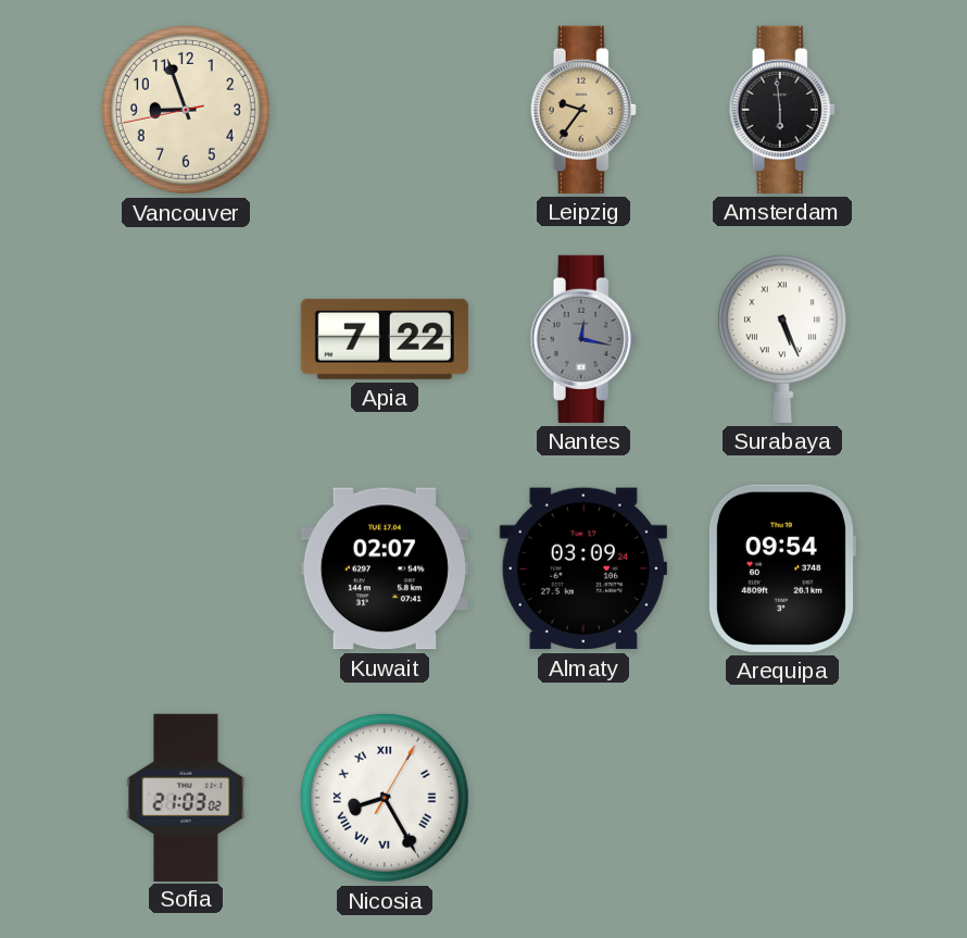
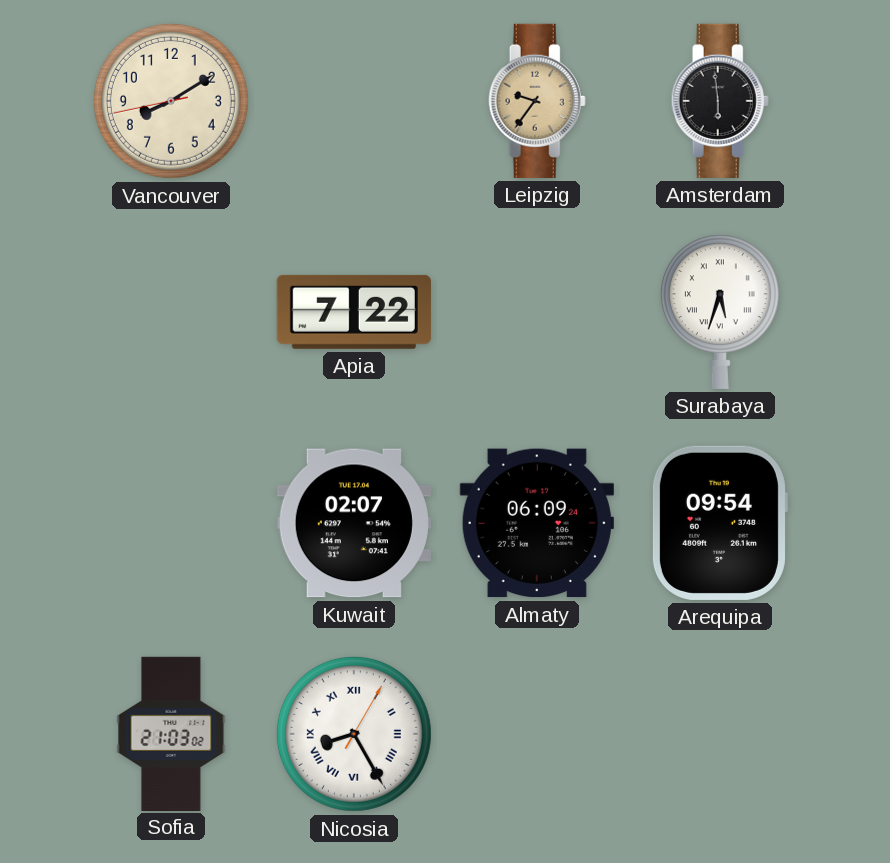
Vancouver: 8:56 -> 8:09
Nantes: 12:17 -> none
Surabaya: 5:26 -> 5:33
Almaty: 03:09 -> 06:09
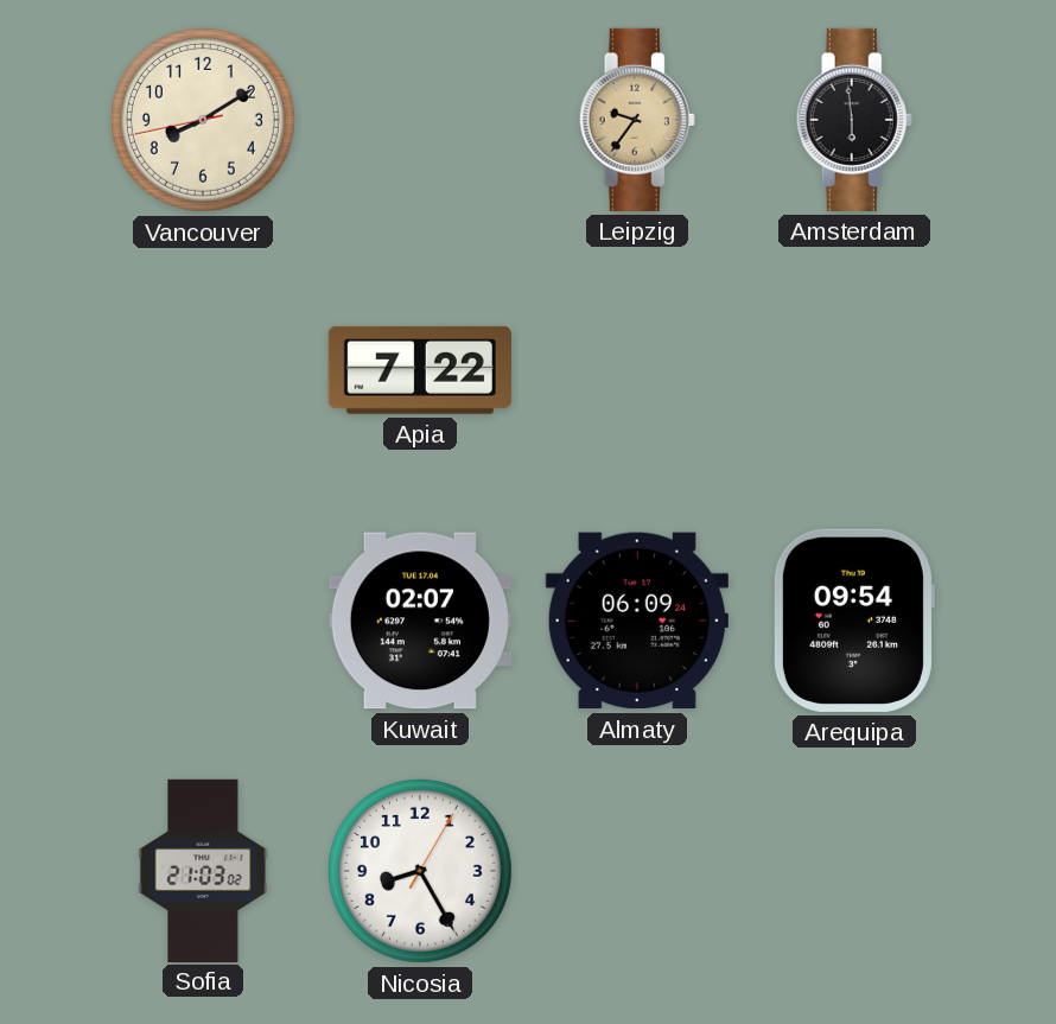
Surabaya: 5:33 -> none
Nicosia numerals: Roman -> Arabic
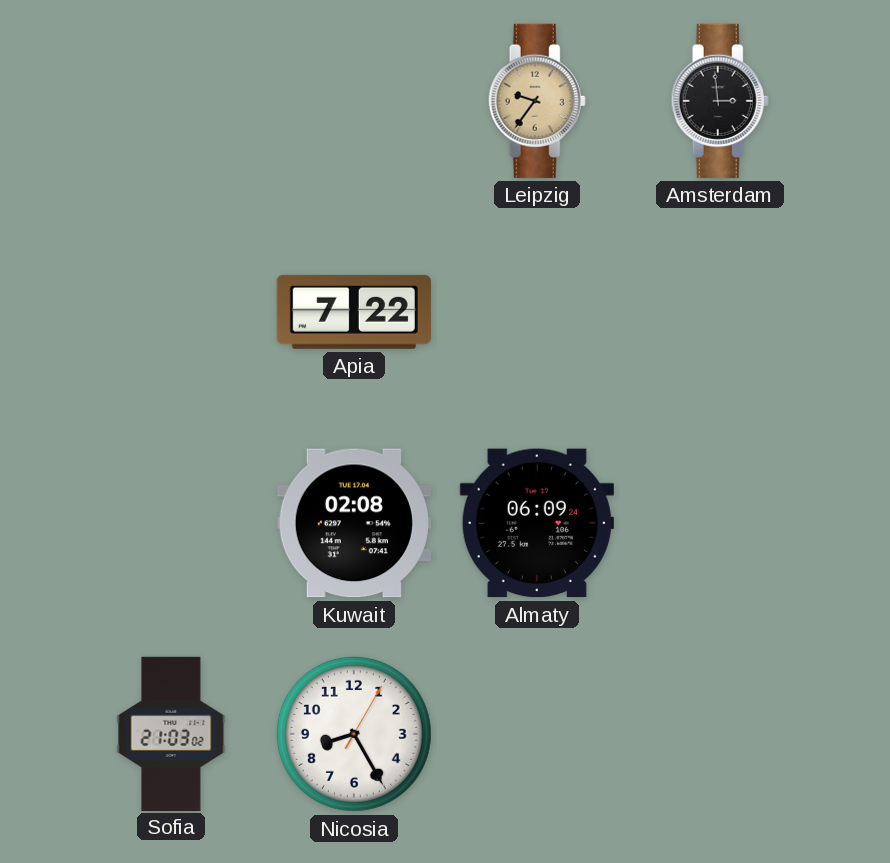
Vancouver: 8:09 -> none
Amsterdam: 5:59 -> 2:59
Kuwait: 02:07 -> 02:08
Arequipa: 09:54 -> none
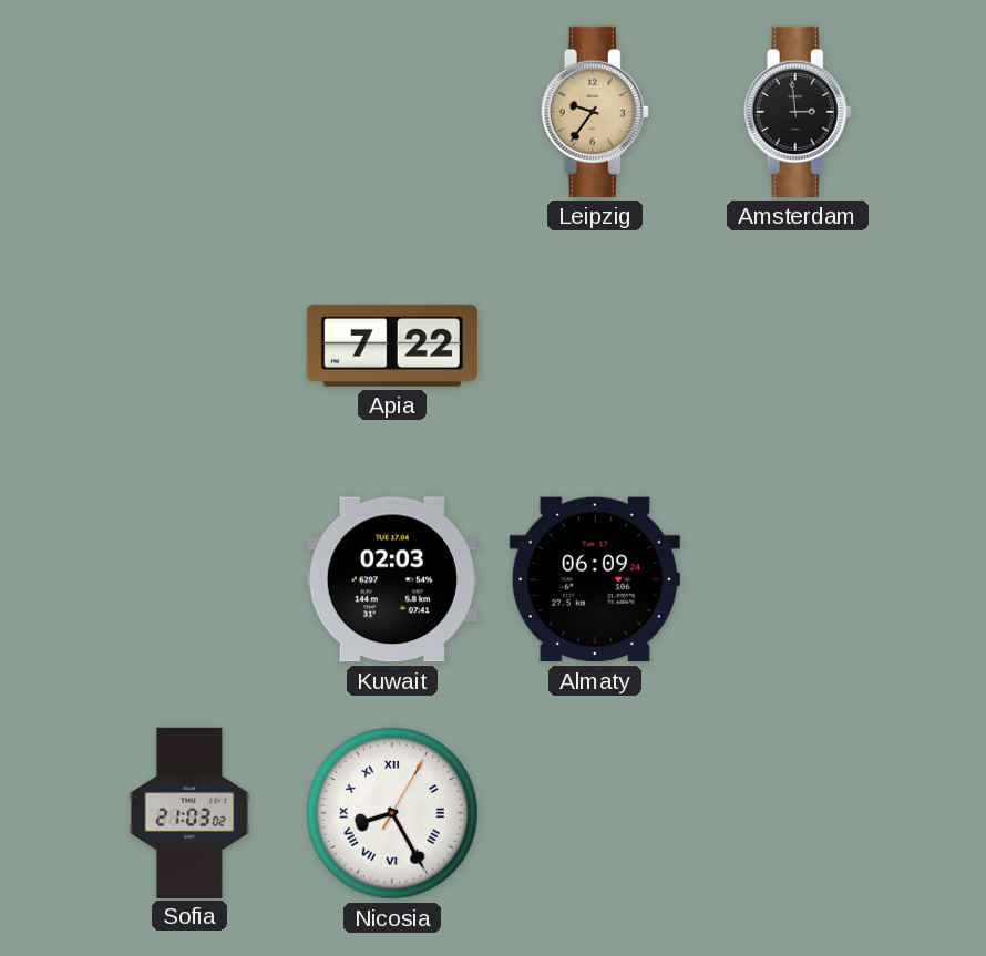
Kuwait: 02:08 -> 02:03
Nicosia numerals: Arabic -> Roman
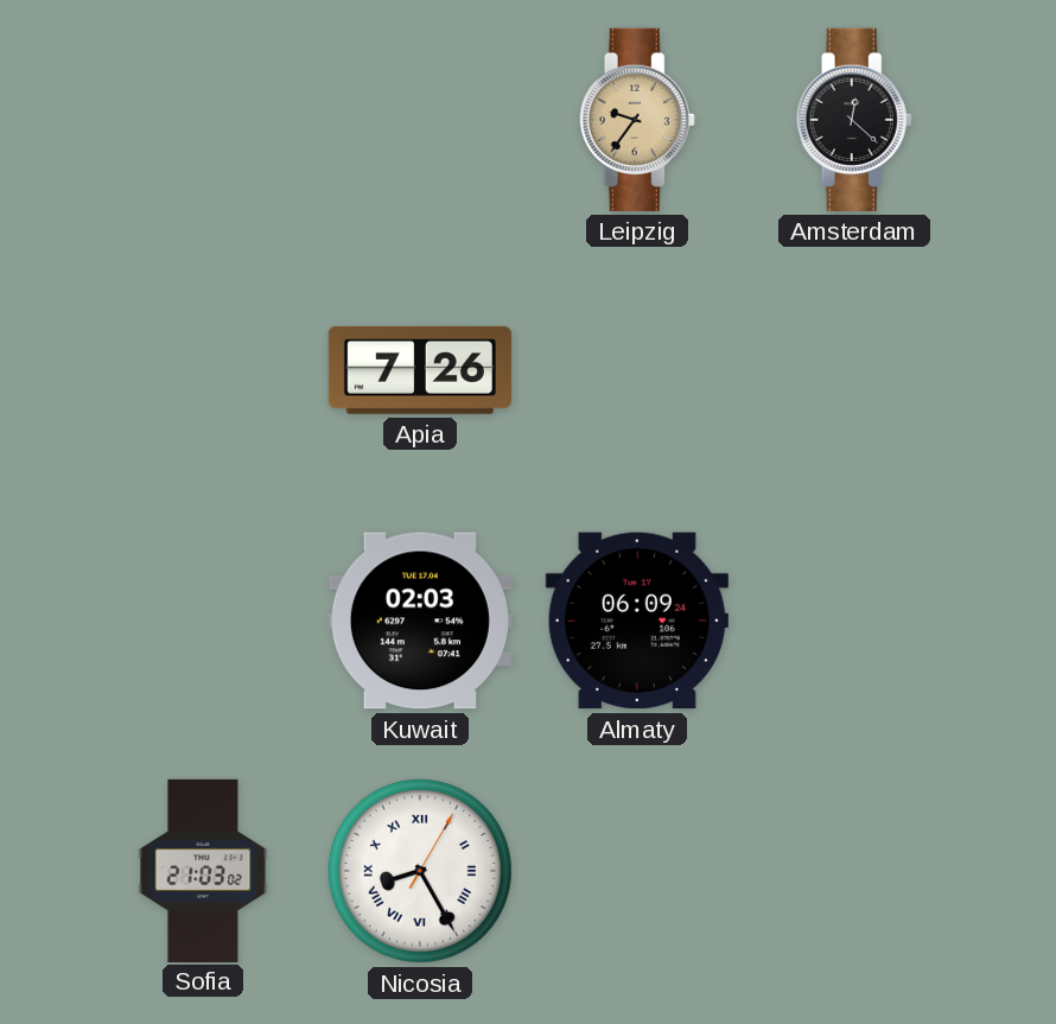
Amsterdam: 2:59 -> 12:22
Apia: 7:22 -> 7:26
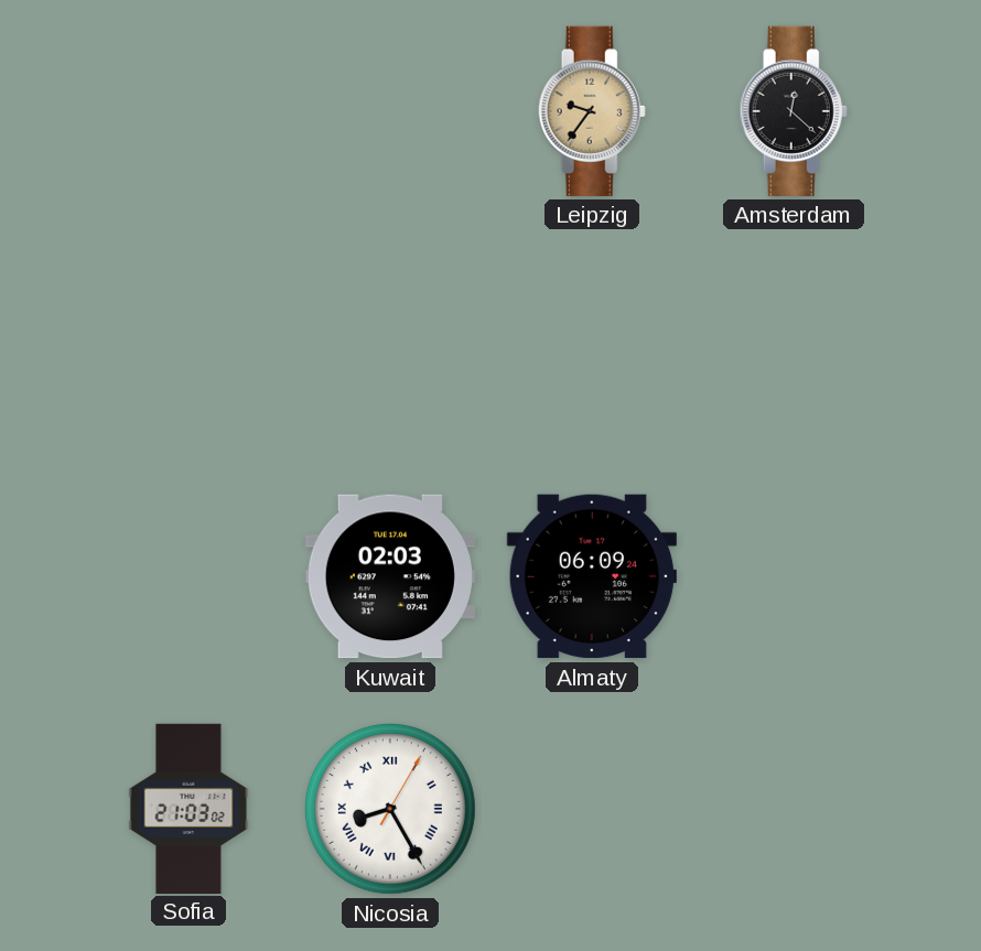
Apia: 7:26 -> none
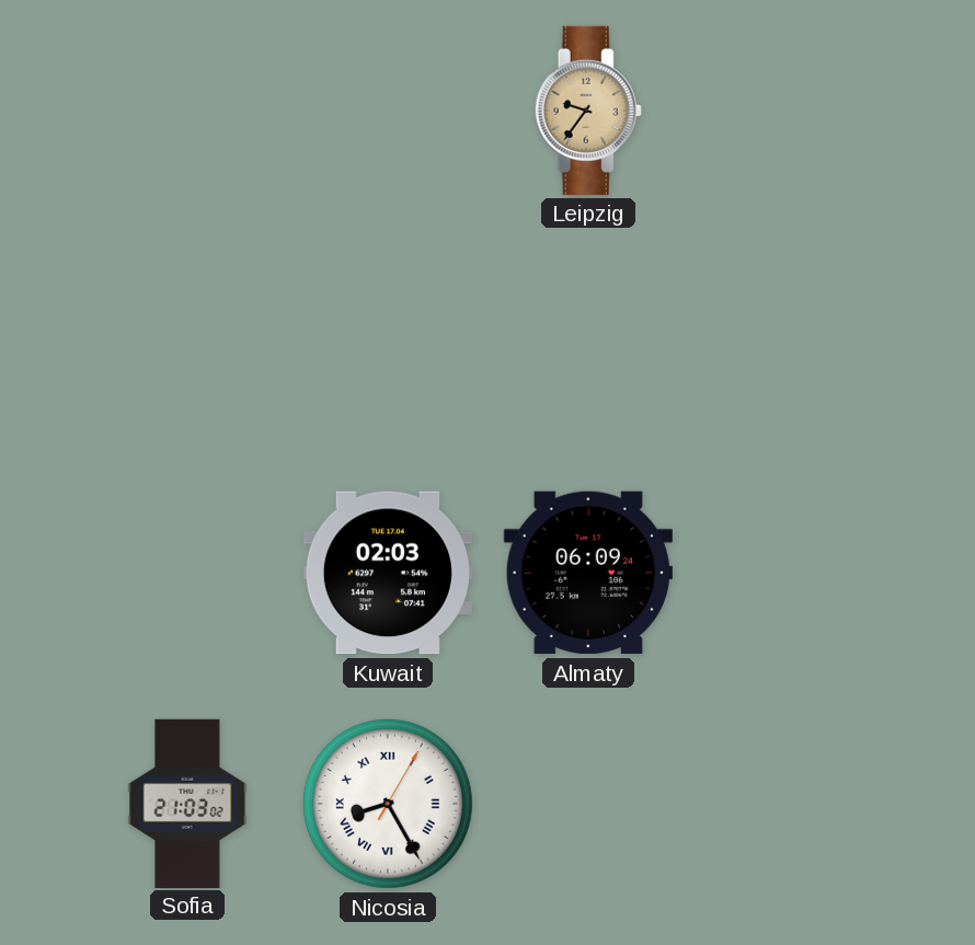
Amsterdam: 12:22 -> none
